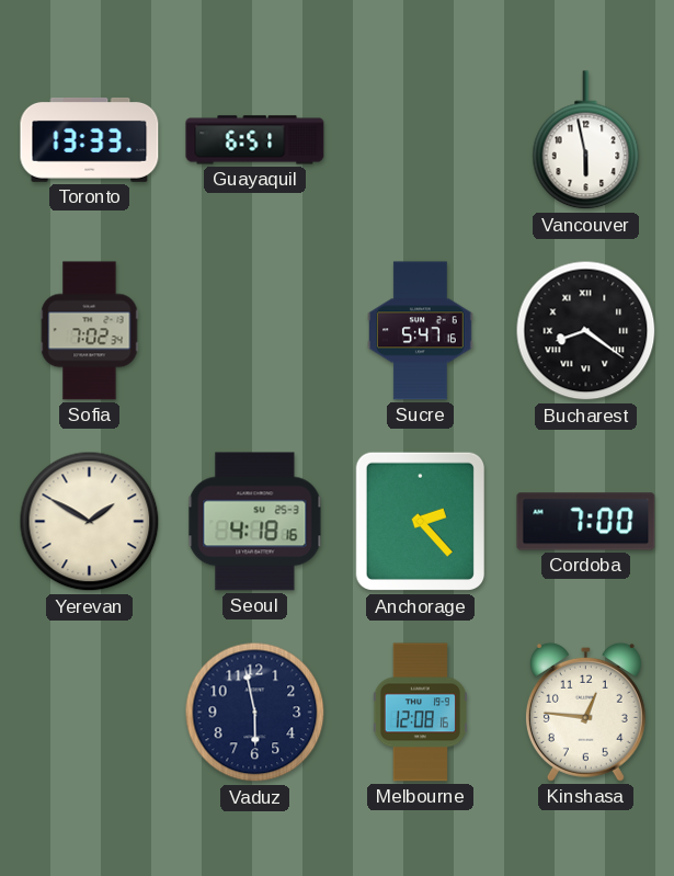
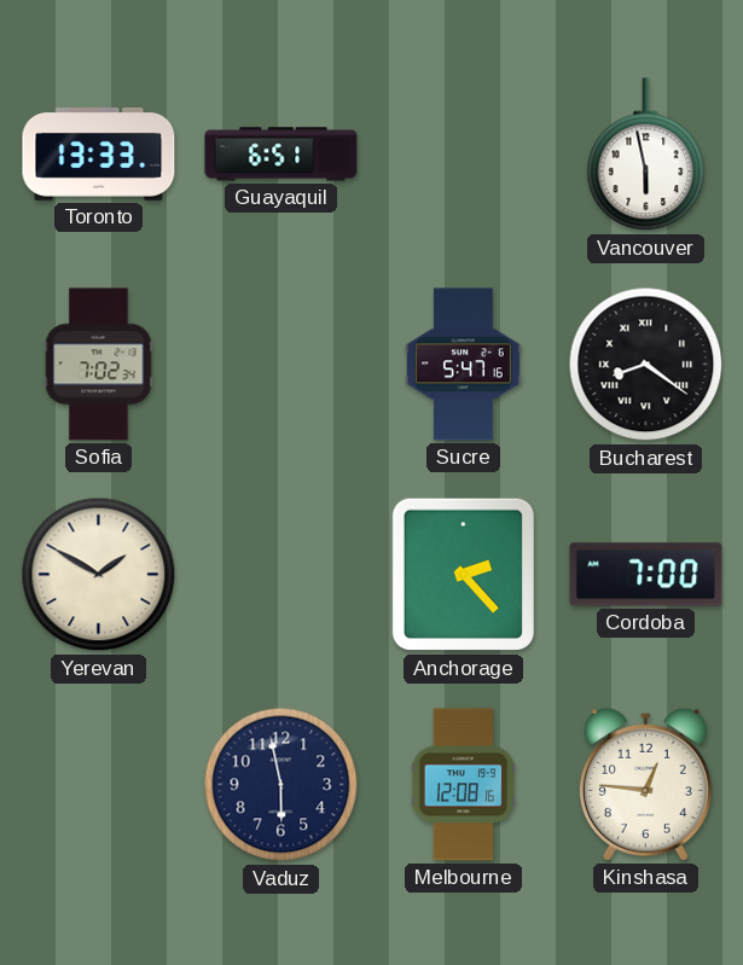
Seoul: 4:18 -> none
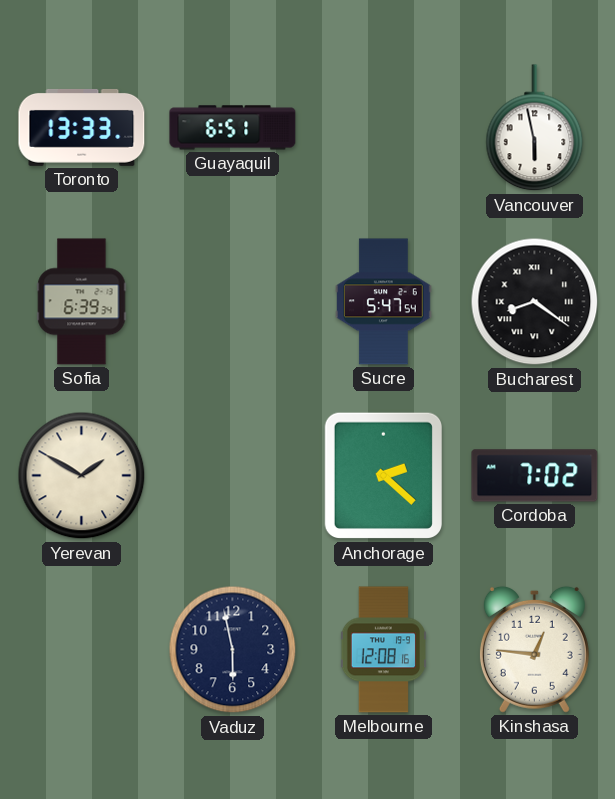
Sofia: 7:02 -> 6:39
Sucre: 5:47:16 -> 5:47:54
Anchorage: 2:23 -> 2:22
Cordoba: 7:00 -> 7:02
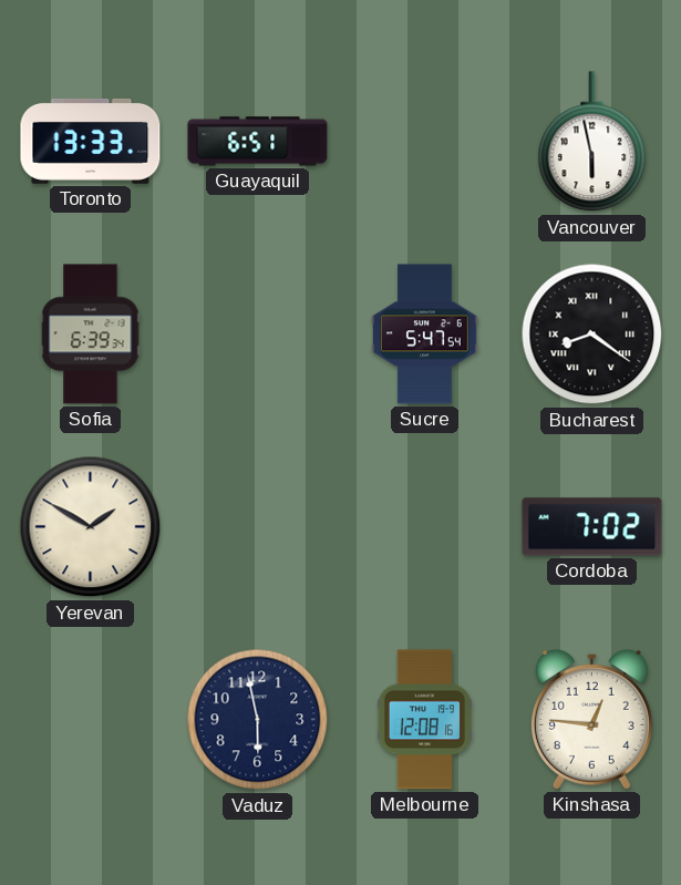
Anchorage: 2:22 -> none
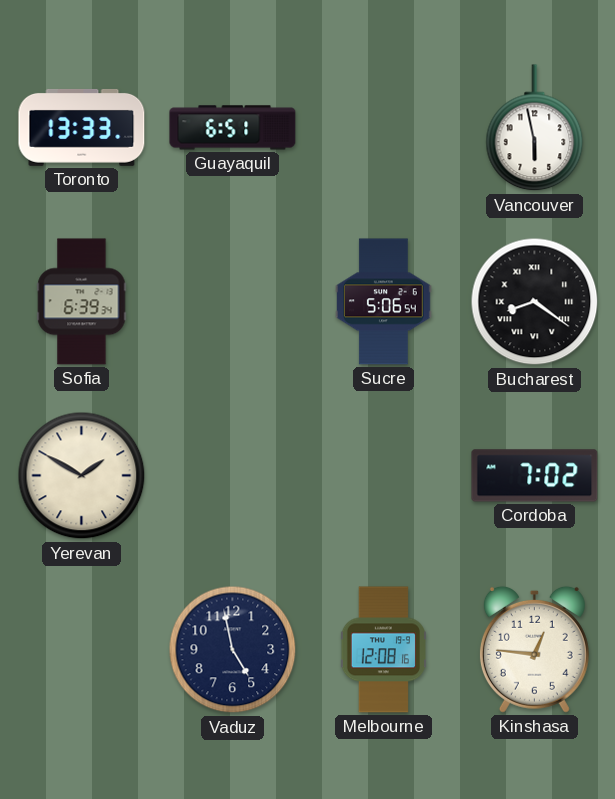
Sucre: 5:47 -> 5:06
Vaduz: 5:58 -> 4:58
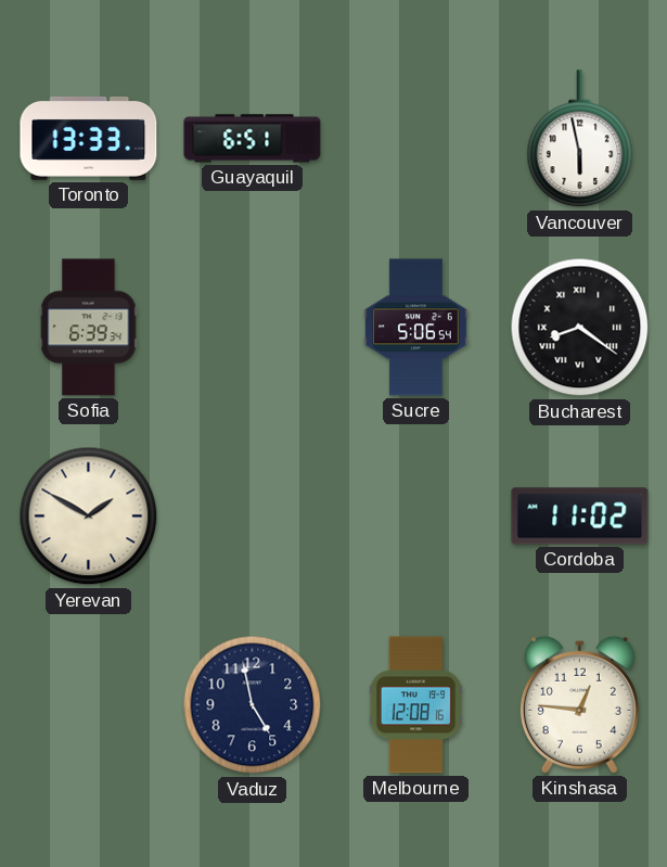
Cordoba: 7:02 -> 11:02
